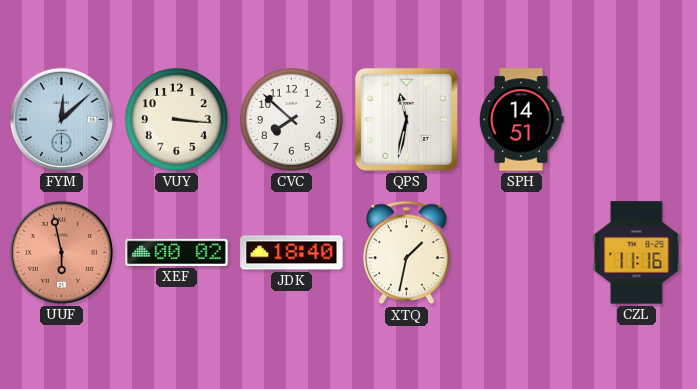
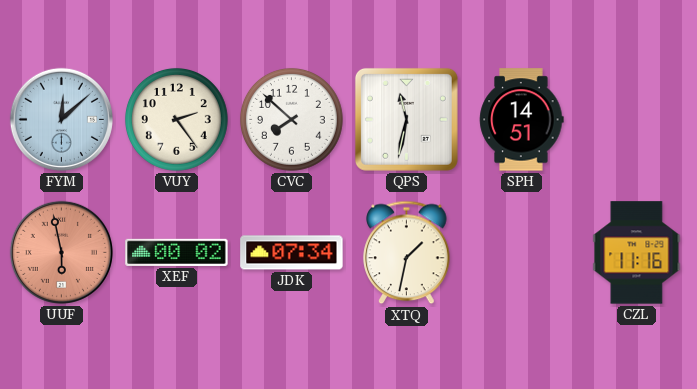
VUY: 3:16 -> 2:24
JDK: 18:40 -> 07:34
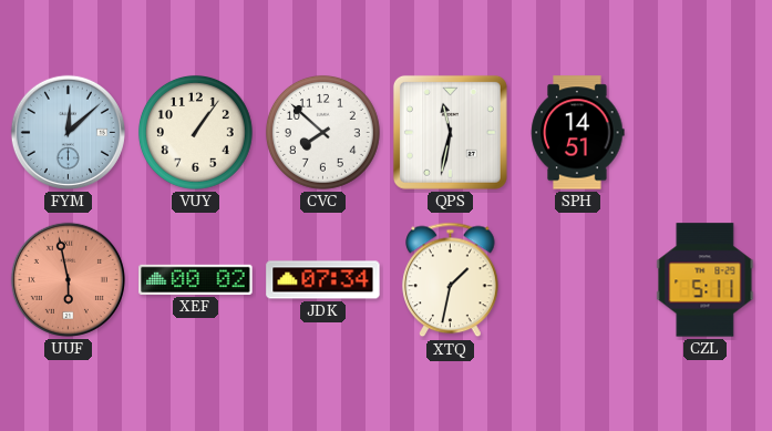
VUY: 2:24 -> 1:06
CZL: 11:16 -> 5:11
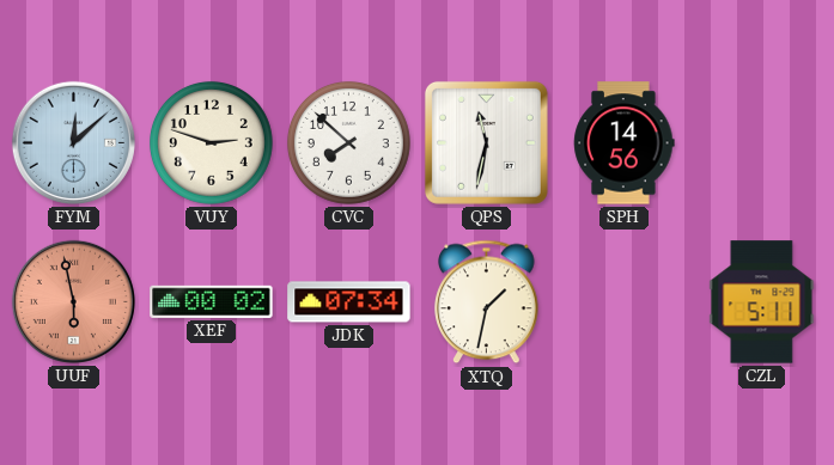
VUY: 1:06 -> 2:48
SPH: 14:51 -> 14:56
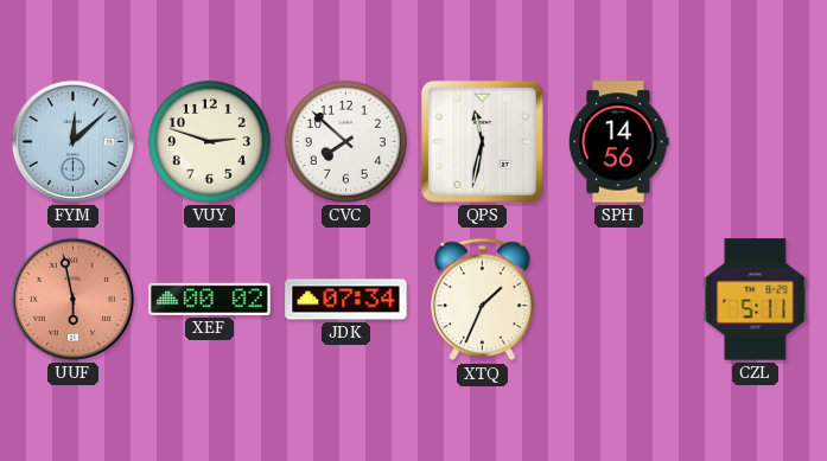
XTQ: 1:32 -> 1:34
